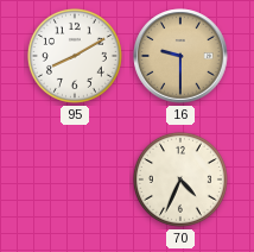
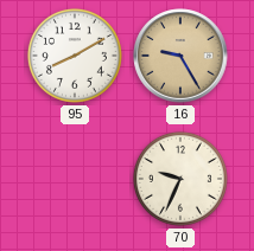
16: 9:30 -> 9:25
70: 4:34 -> 9:34
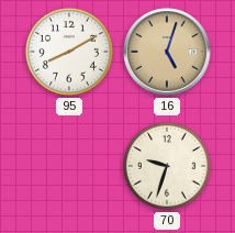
16: 9:25 -> 5:03
70: 9:34 -> 9:33
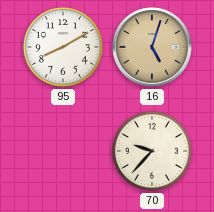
70: 9:33 -> 9:37
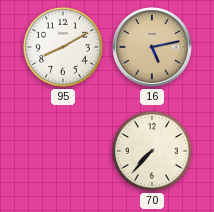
16: 5:03 -> 5:13
70: 9:37 -> 7:37
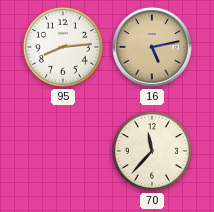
95: 8:10 -> 8:14
70: 7:37 -> 11:37
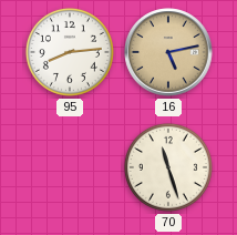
70: 11:37 -> 11:27
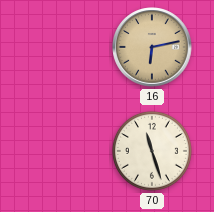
95: 8:14 -> none
16: 5:13 -> 6:13
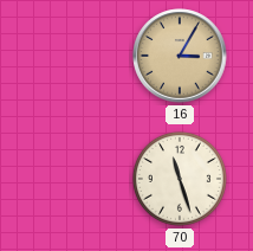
16: 6:13 -> 3:05
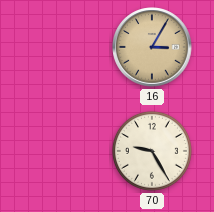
70: 11:27 -> 9:25
